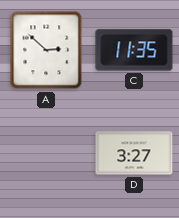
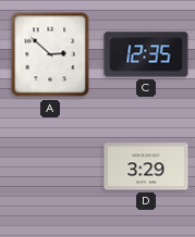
C: 11:35 -> 12:35
D: 3:27 -> 3:29
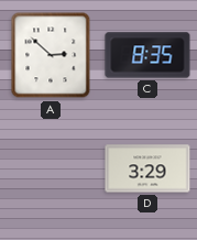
C: 12:35 -> 8:35
